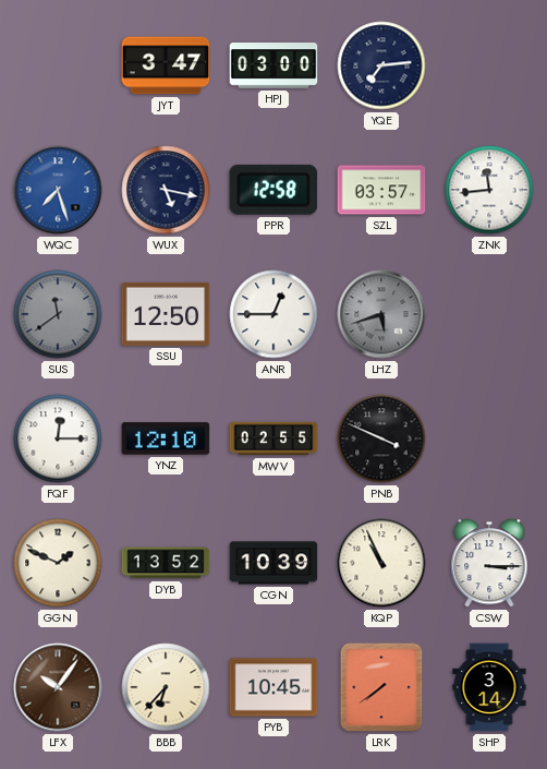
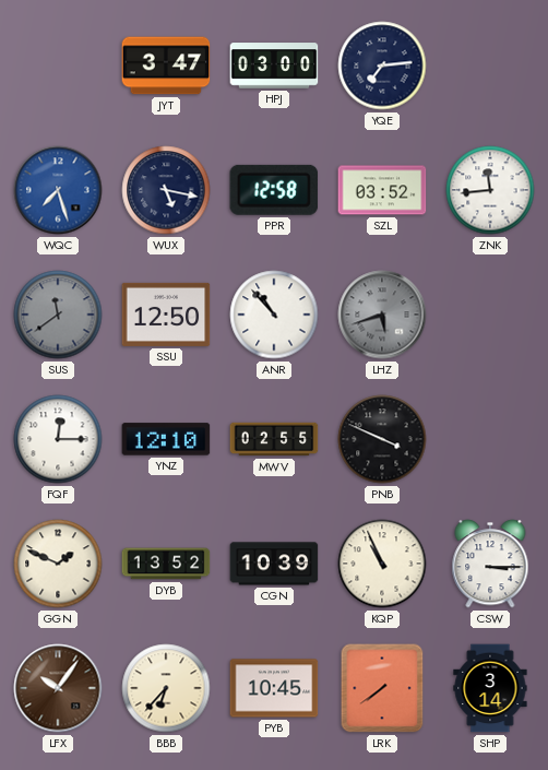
SZL: 03:57 -> 03:52
ANR: 12:45 -> 10:53
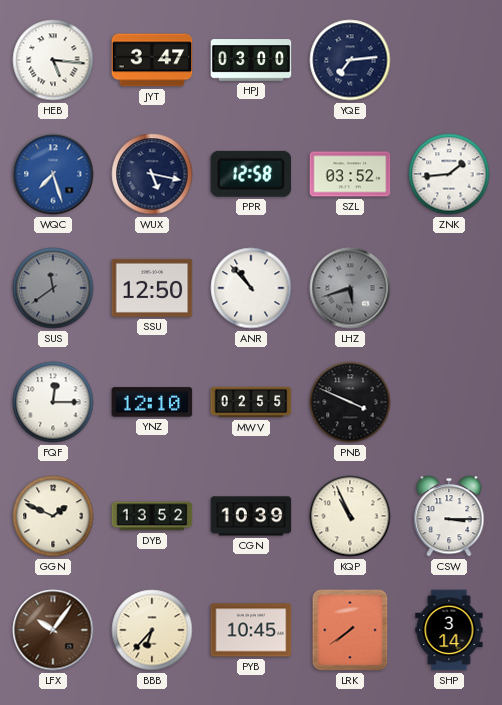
HEB: none -> 5:16
ZNK: 11:44 -> 1:44
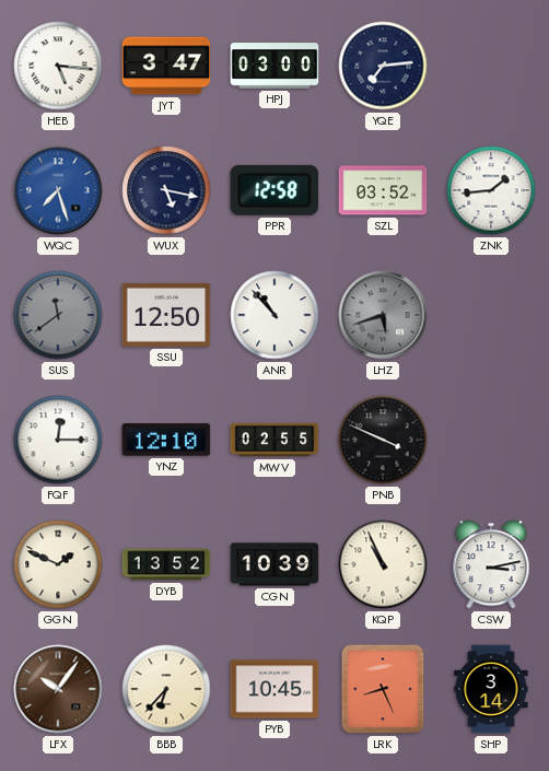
CSW: 3:15 -> 3:13
LRK: 7:39 -> 8:26
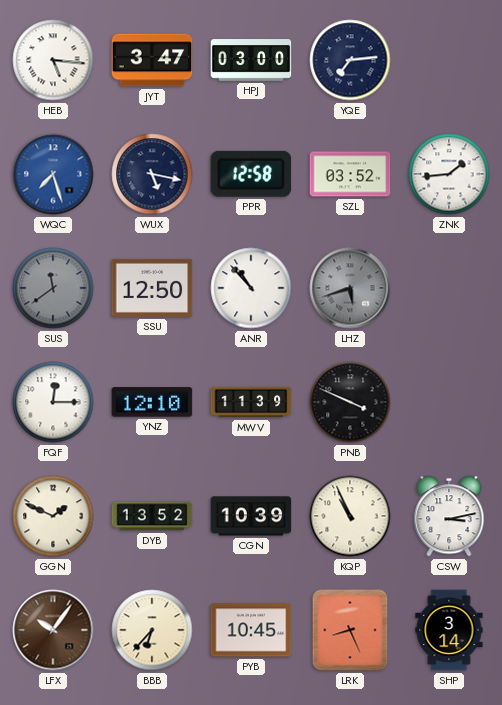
MWV: 02:55 -> 11:39
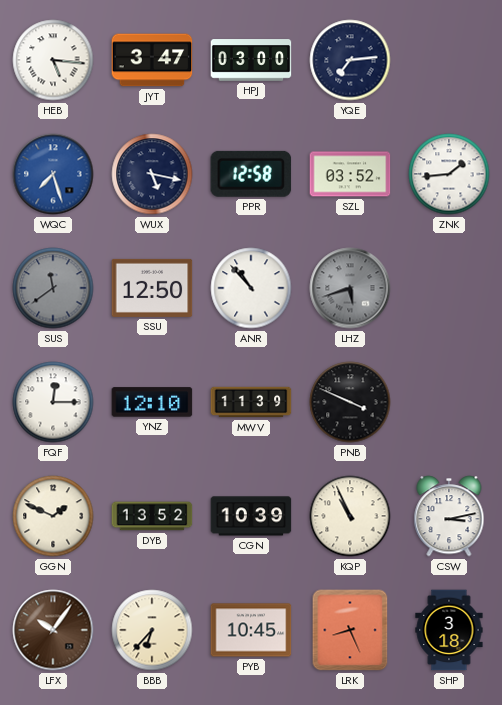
SHP: 3:14 -> 3:18
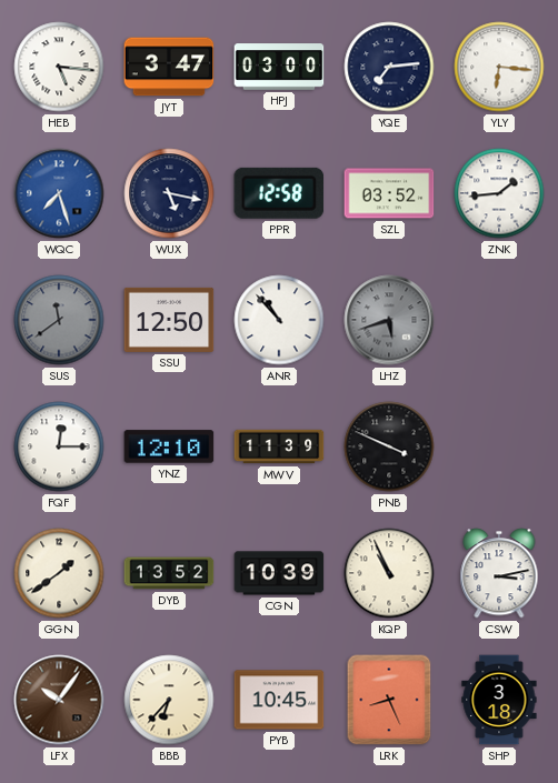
YLY: none -> 6:16
GGN: 1:49 -> 1:39
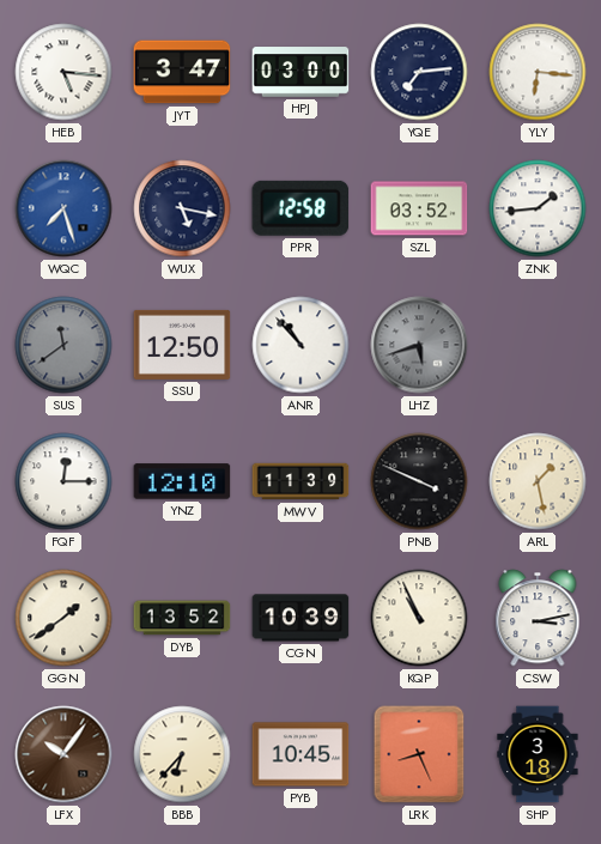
ARL: none -> 1:28
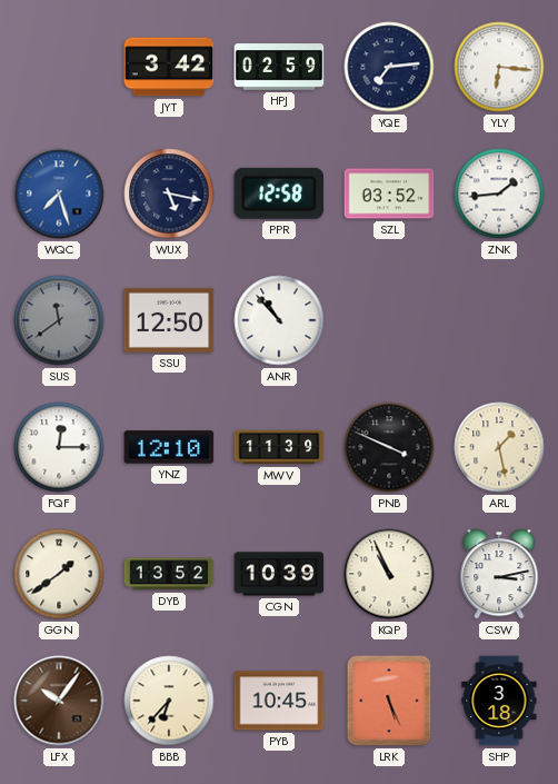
HEB: 5:16 -> none
JYT: 3:47 -> 3:42
HPJ: 03:00 -> 02:59
LHZ: 5:42 -> none
LRK: 8:26 -> 5:26
